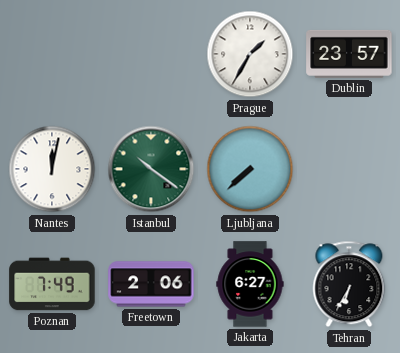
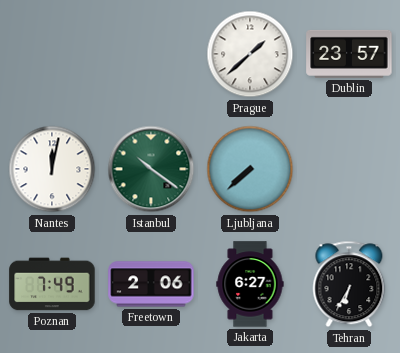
Prague: 1:35 -> 1:38
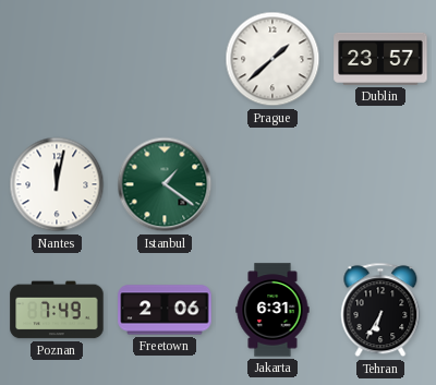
Istanbul: 10:21 -> 1:21
Ljubljana: 7:38 -> none
Jakarta: 6:27 -> 6:31
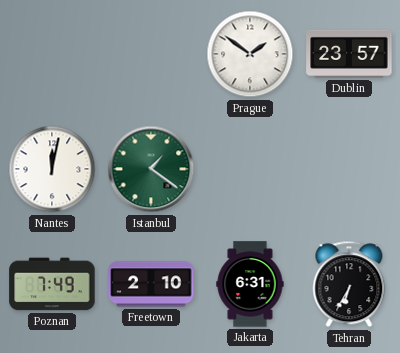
Prague: 1:38 -> 1:51
Freetown: 2:06 -> 2:10
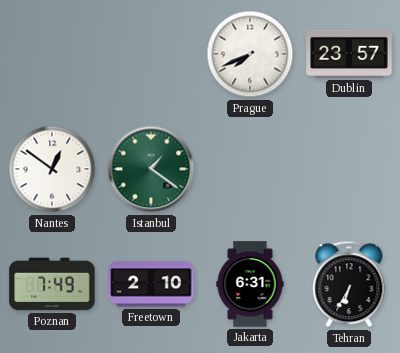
Prague: 1:51 -> 7:41
Nantes: 12:02 -> 12:51
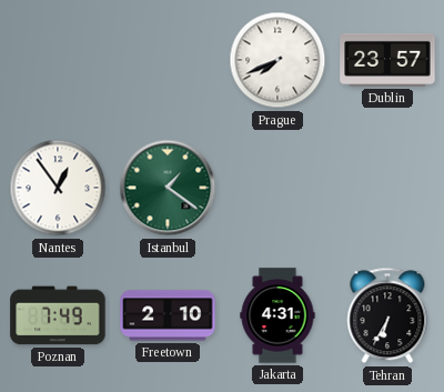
Nantes: 12:51 -> 12:54
Jakarta: 6:31 -> 4:31
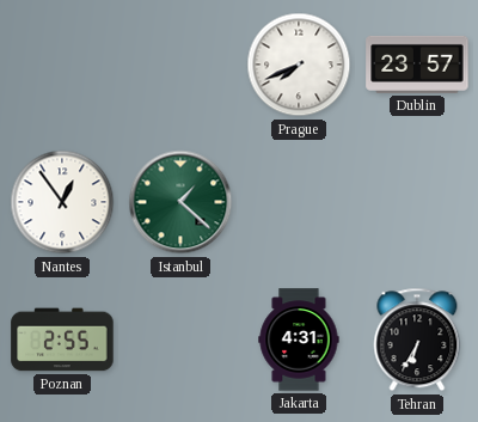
Istanbul: 1:21 -> 1:22
Poznan: 7:49 -> 2:55
Freetown: 2:10 -> none
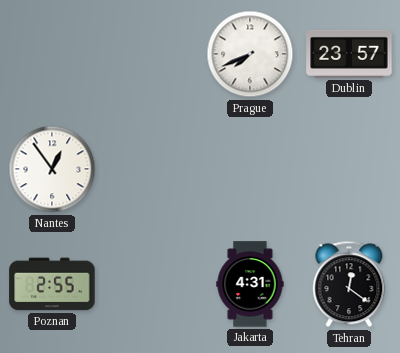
Istanbul: 1:22 -> none
Tehran: 6:35 -> 12:21
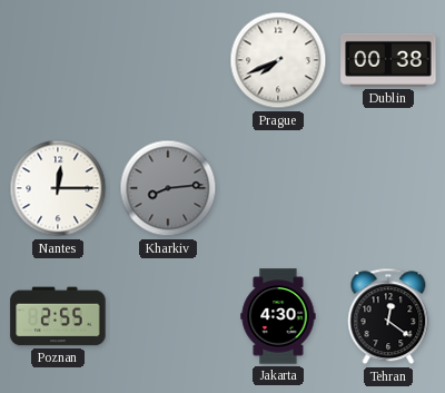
Dublin: 23:57 -> 00:38
Nantes: 12:54 -> 12:15
Kharkiv: none -> 8:14
Jakarta: 4:31 -> 4:30
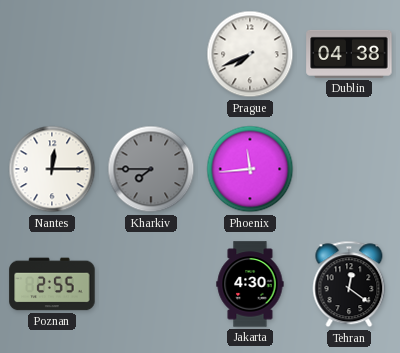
Dublin: 00:38 -> 04:38
Kharkiv: 8:14 -> 7:45
Phoenix: none -> 11:44
